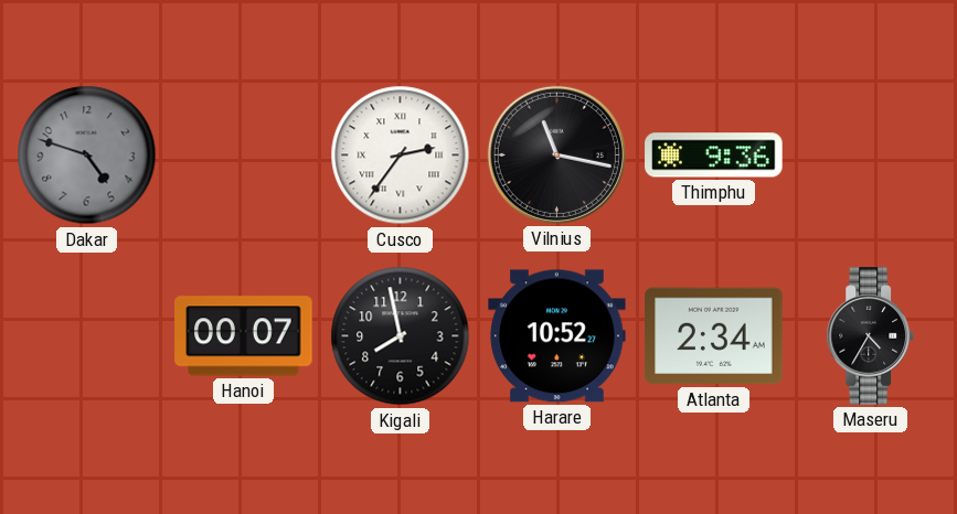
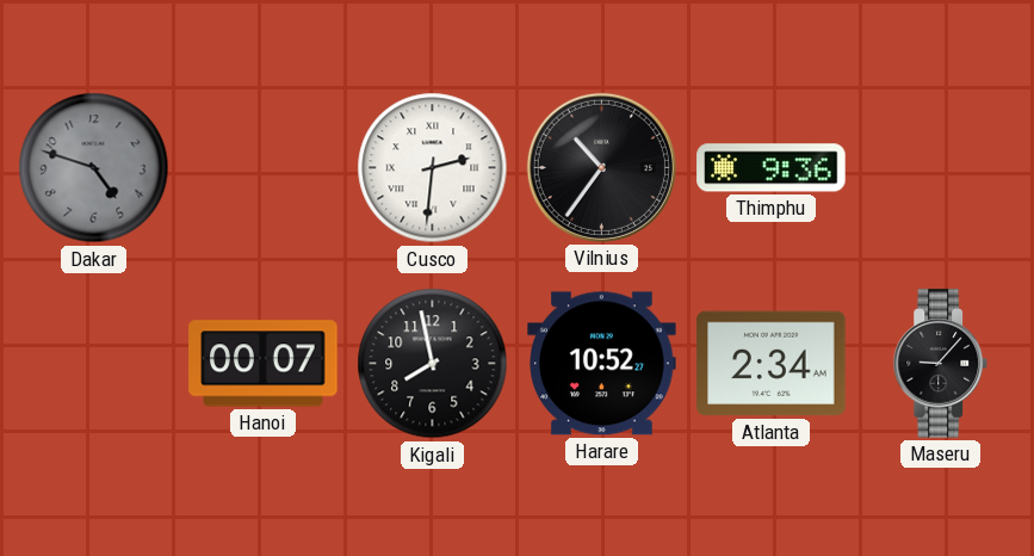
Cusco: 2:36 -> 2:31
Vilnius: 11:17 -> 10:36
Maseru: 4:35 -> 9:07
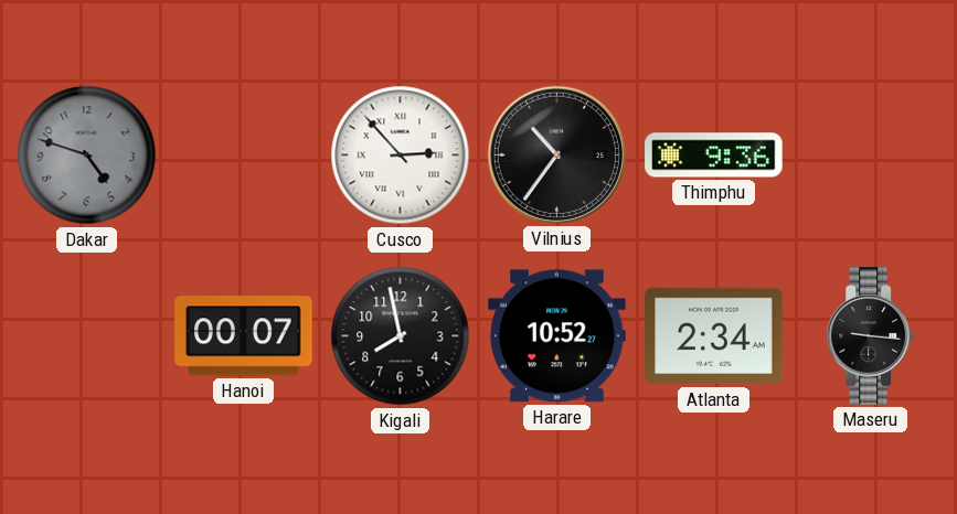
Cusco: 2:31 -> 2:53
Maseru: 9:07 -> 9:16
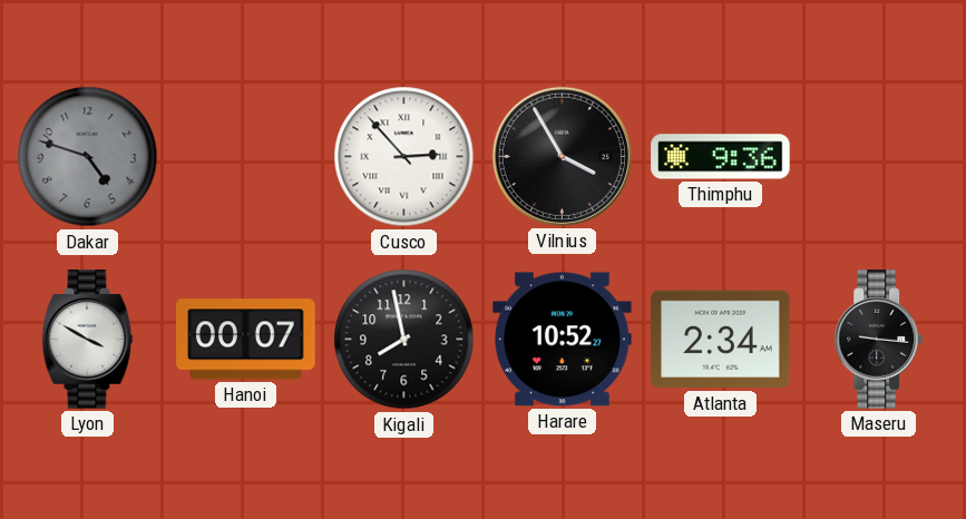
Vilnius: 10:36 -> 3:55
Lyon: none -> 3:50
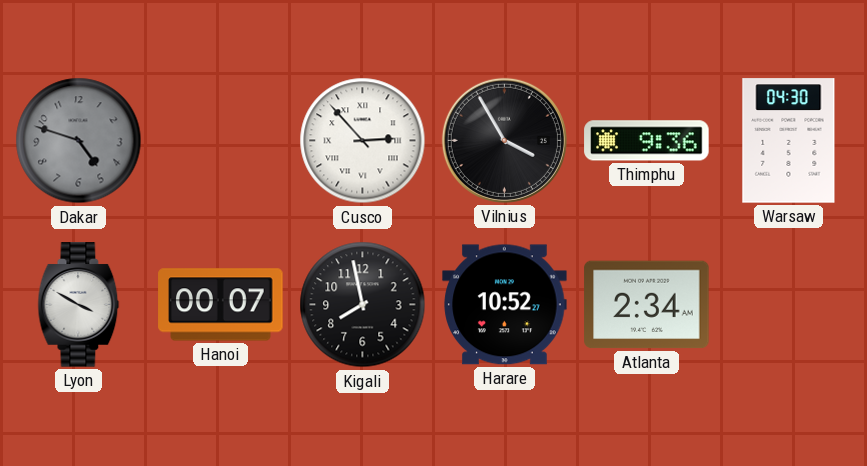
Warsaw: none -> 04:30
Maseru: 9:16 -> none
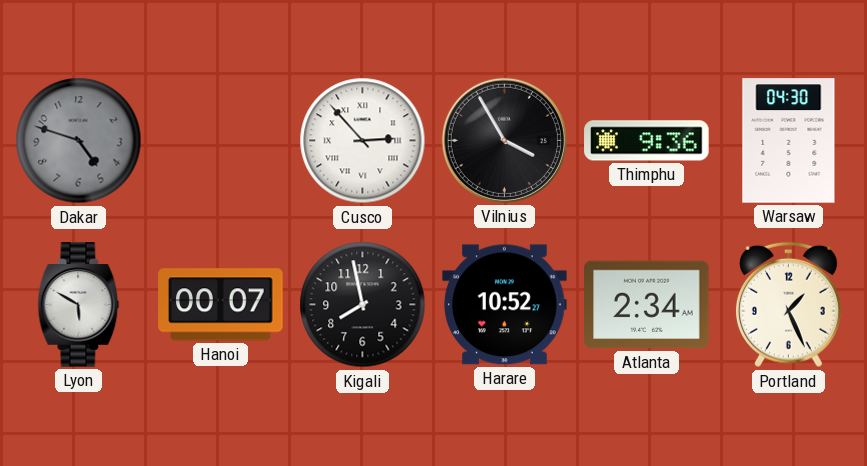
Lyon: 3:50 -> 5:50
Portland: none -> 1:26
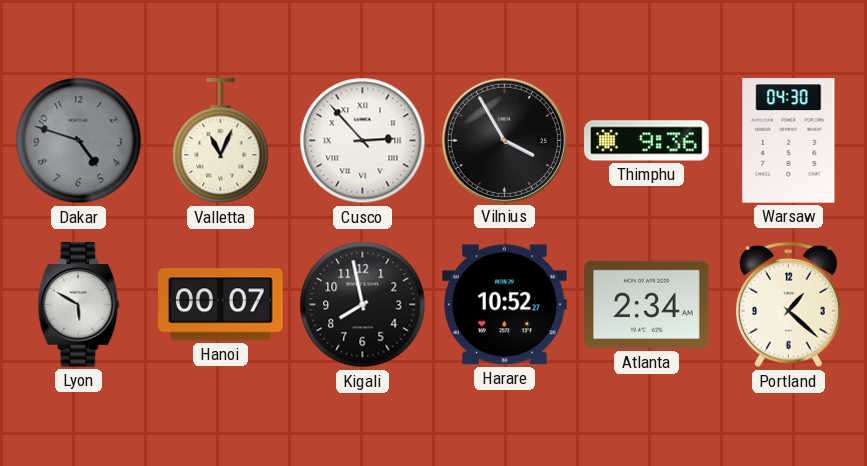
Valletta: none -> 11:04
Portland: 1:26 -> 1:22
